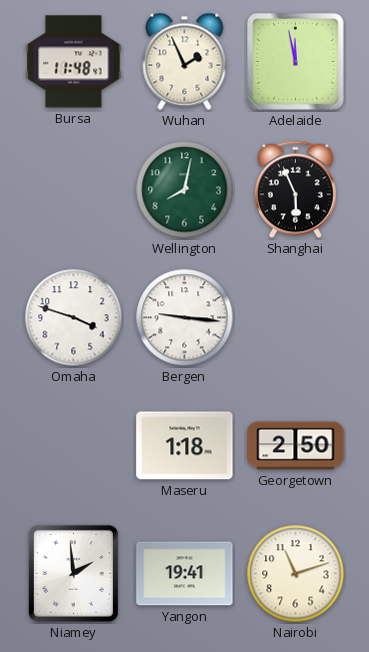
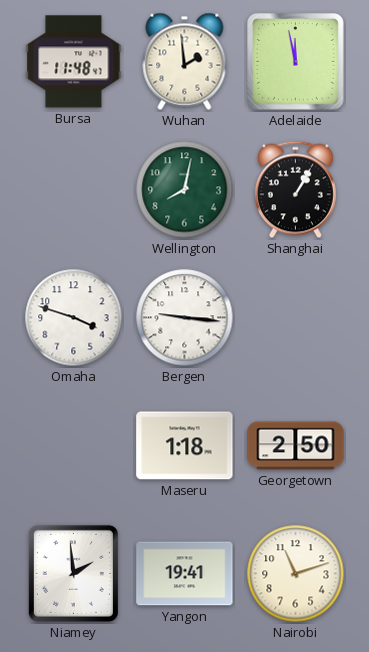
Wuhan: 1:56 -> 1:59
Shanghai: 5:56 -> 1:05
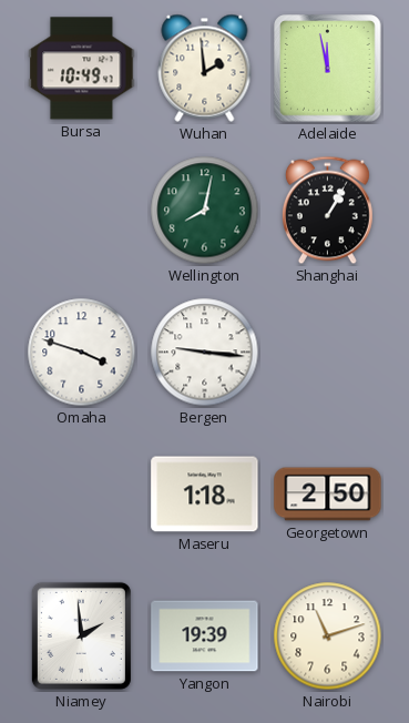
Bursa: 11:48 -> 10:49
Yangon: 19:41 -> 19:39
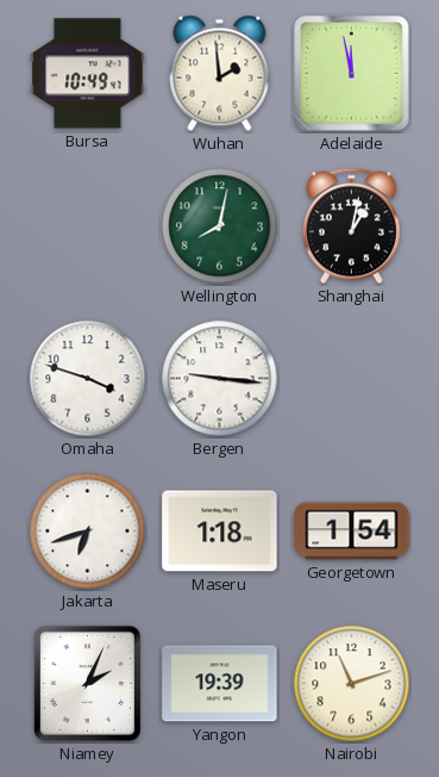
Shanghai: 1:05 -> 1:02
Jakarta: none -> 6:42
Georgetown: 2:50 -> 1:54
Niamey: 1:59 -> 2:04
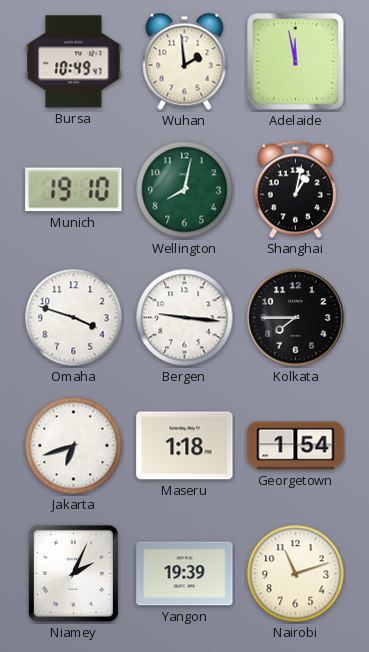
Munich: none -> 19:10
Kolkata: none -> 7:45
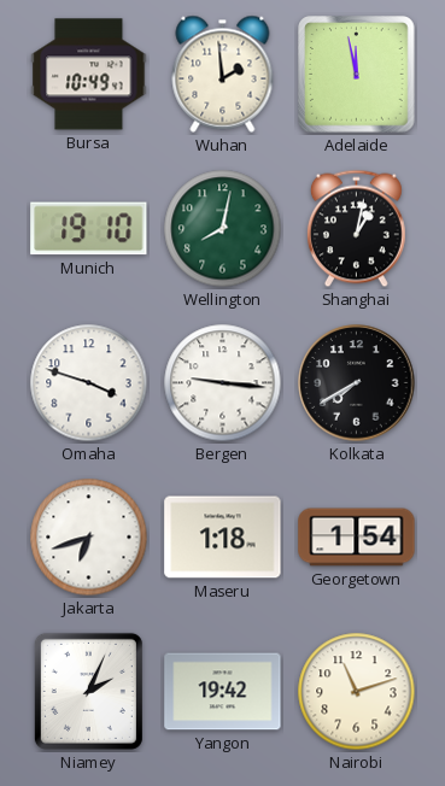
Kolkata: 7:45 -> 7:40
Yangon: 19:39 -> 19:42
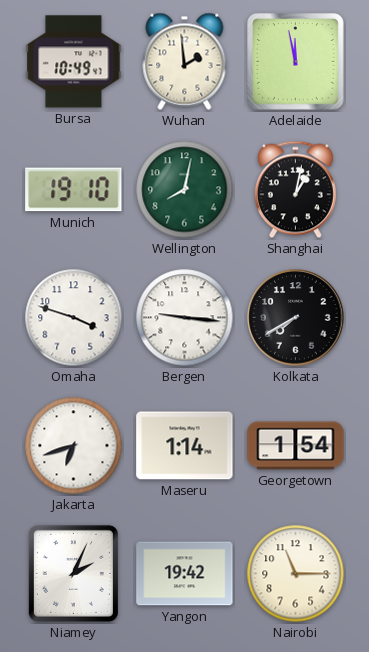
Maseru: 1:18 -> 1:14
Nairobi: 11:12 -> 11:15
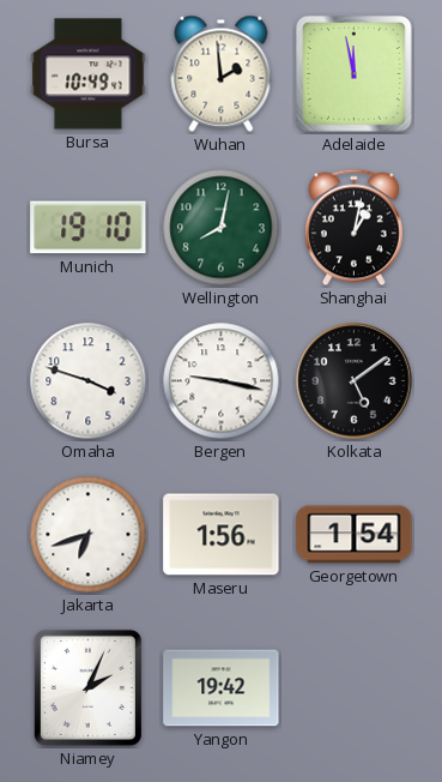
Bergen: 9:16 -> 9:17
Kolkata: 7:40 -> 5:09
Maseru: 1:14 -> 1:56
Nairobi: 11:15 -> none
